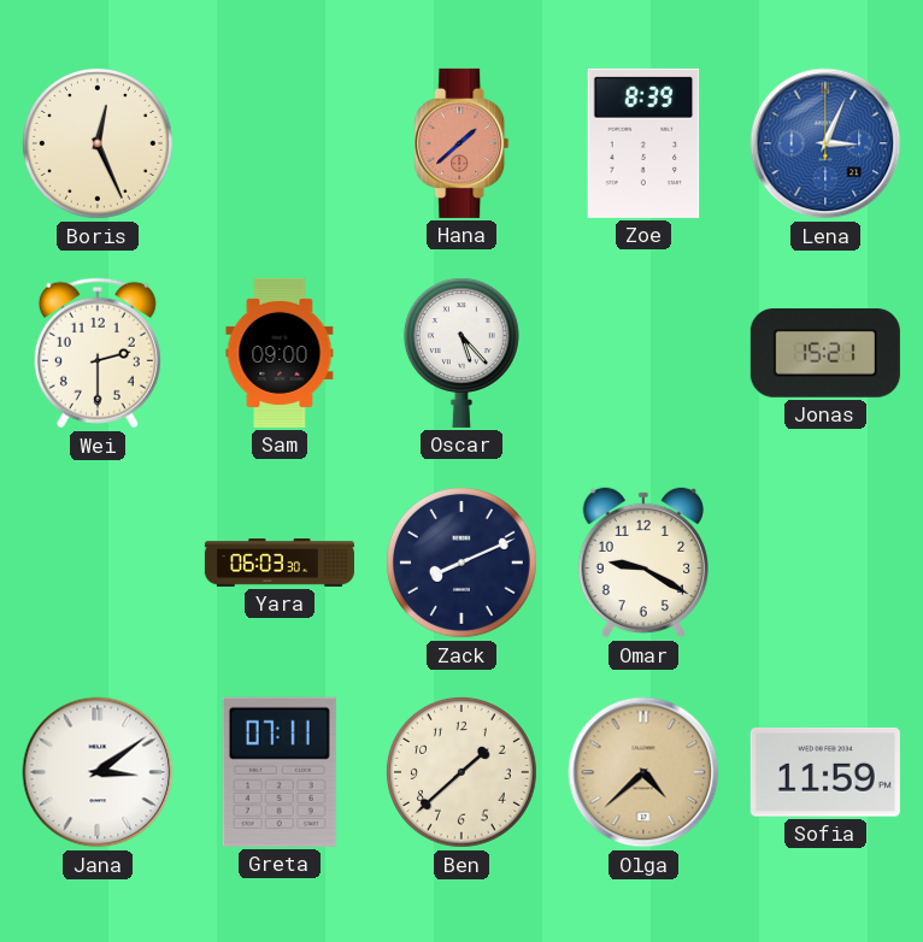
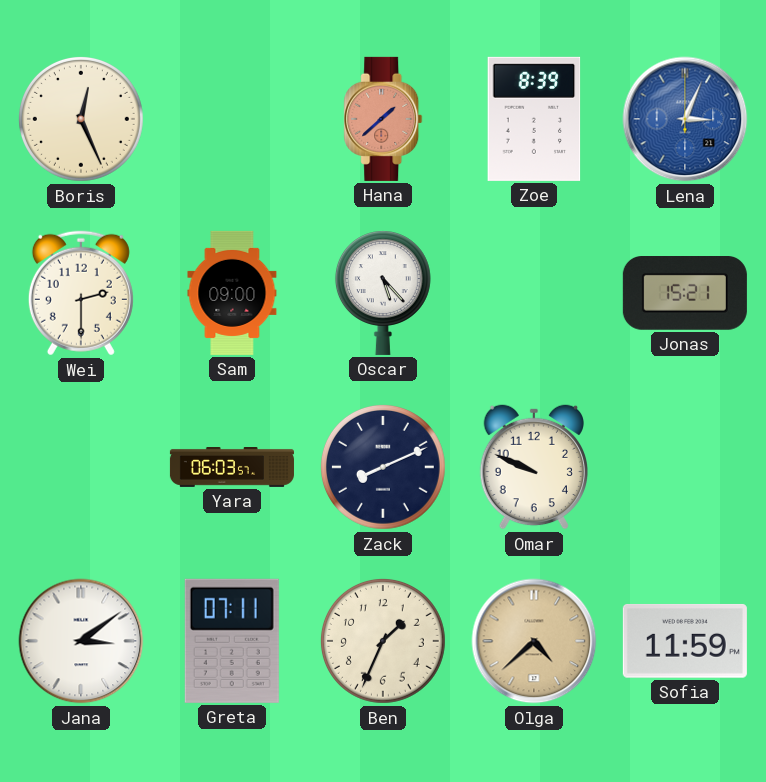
Yara: 06:03:30 -> 06:03:57
Omar: 9:20 -> 9:49
Ben: 1:38 -> 1:34
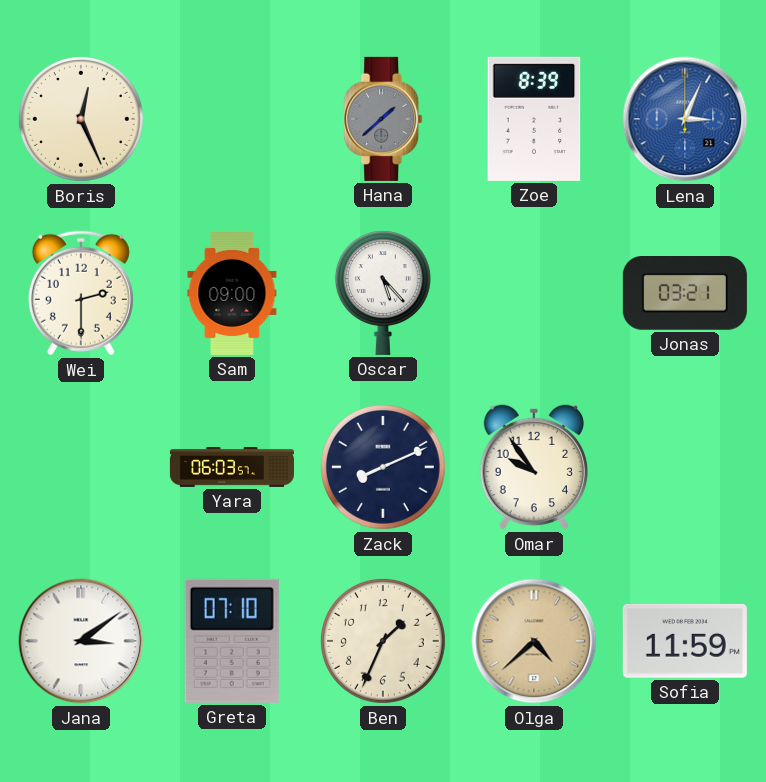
Hana dial: salmon -> grey
Jonas: 15:21 -> 03:21
Omar: 9:49 -> 9:54
Greta: 07:11 -> 07:10
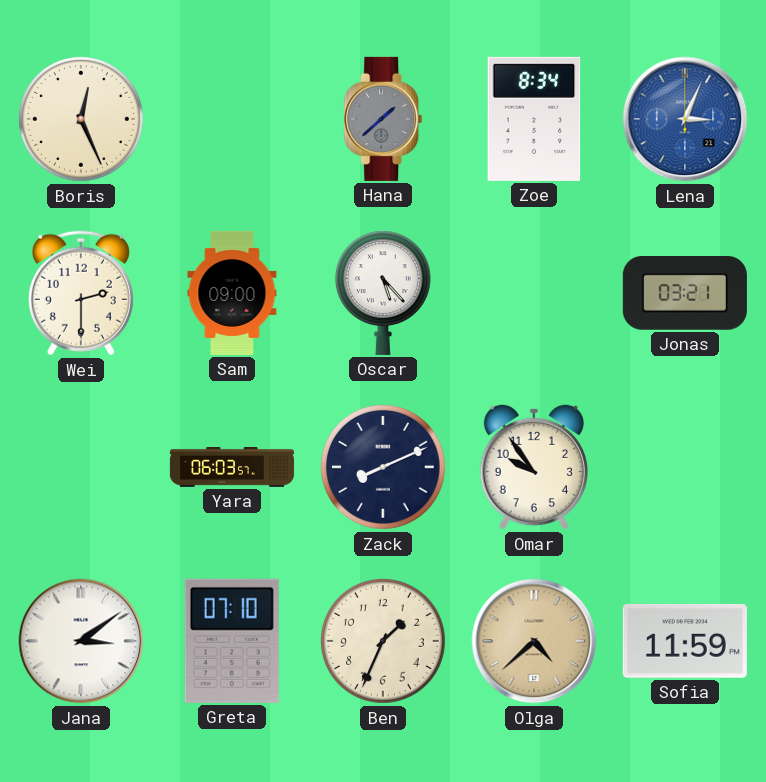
Zoe: 8:39 -> 8:34
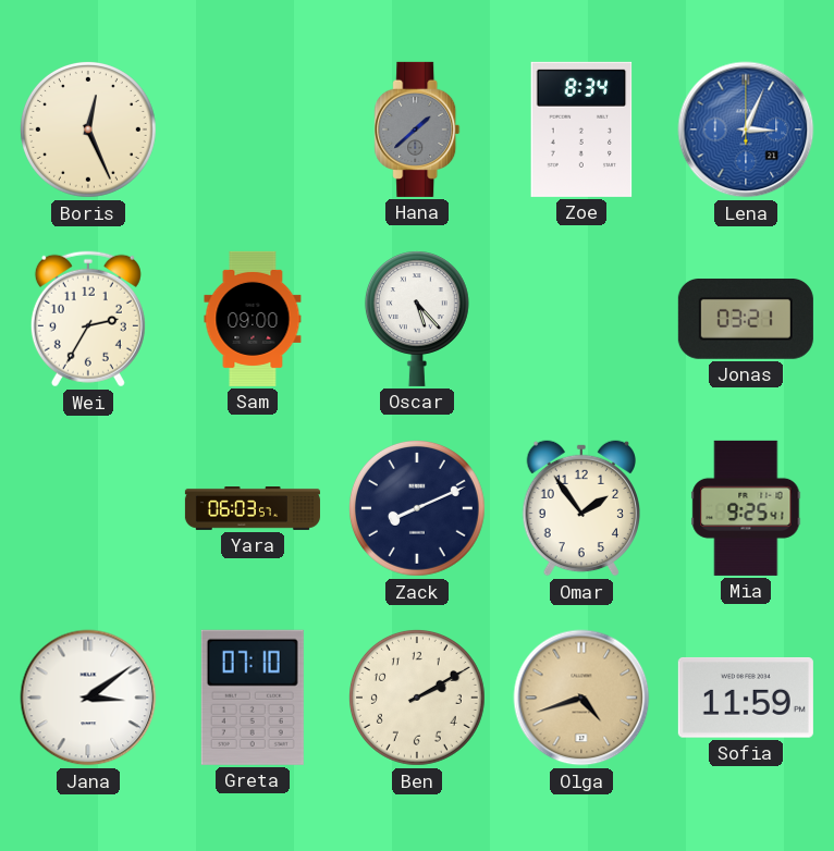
Wei: 2:30 -> 2:35
Omar: 9:54 -> 1:54
Mia: none -> 9:25
Ben: 1:34 -> 2:10
Olga: 4:38 -> 4:42
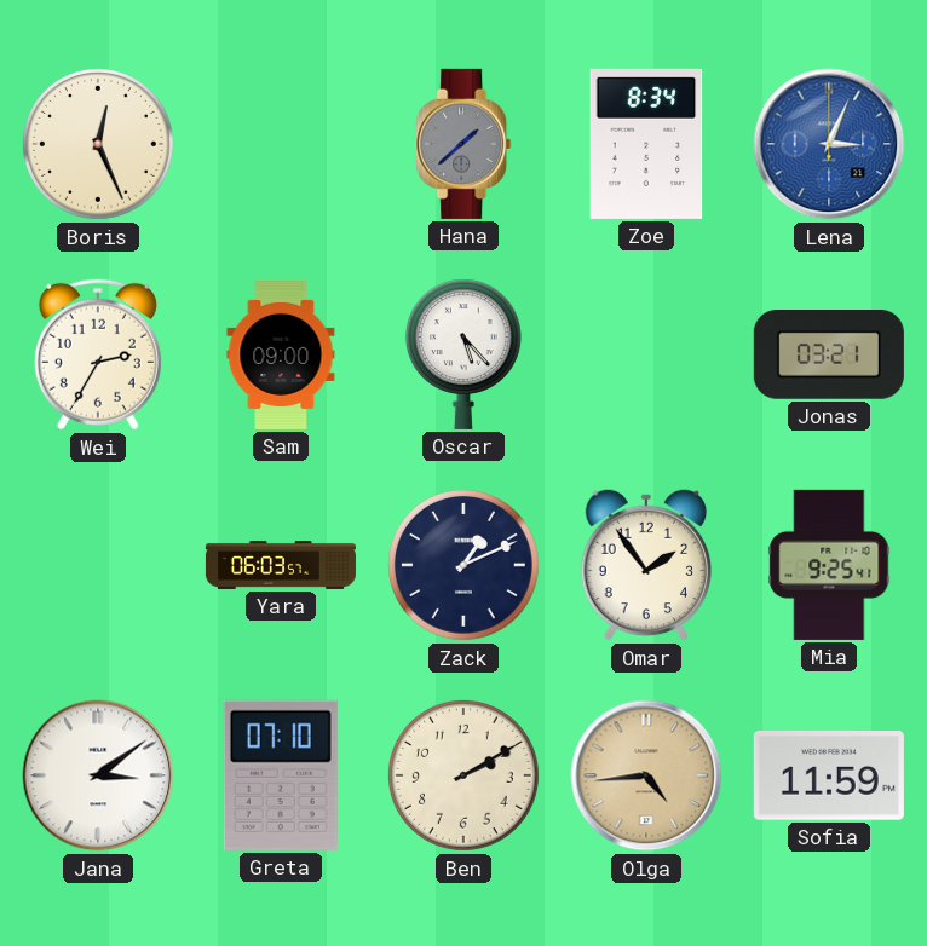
Zack: 8:11 -> 1:11
Olga: 4:42 -> 4:44
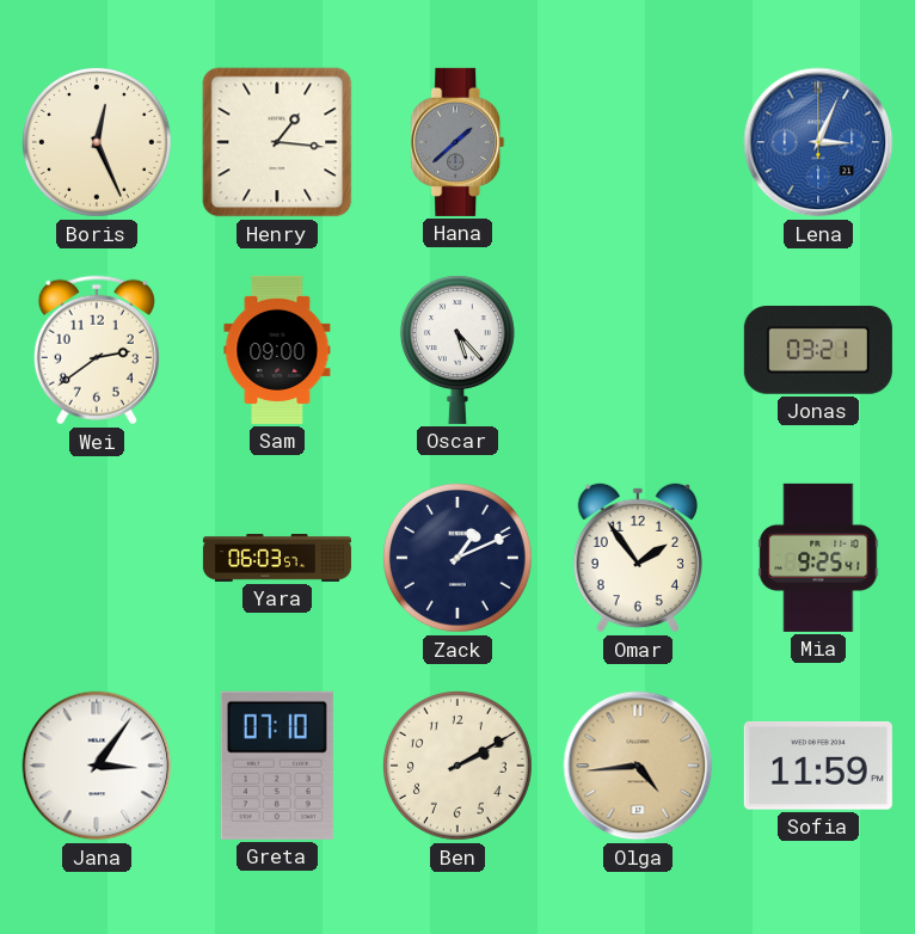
Henry: none -> 1:16
Zoe: 8:34 -> none
Wei: 2:35 -> 2:39
Jana: 3:09 -> 3:06
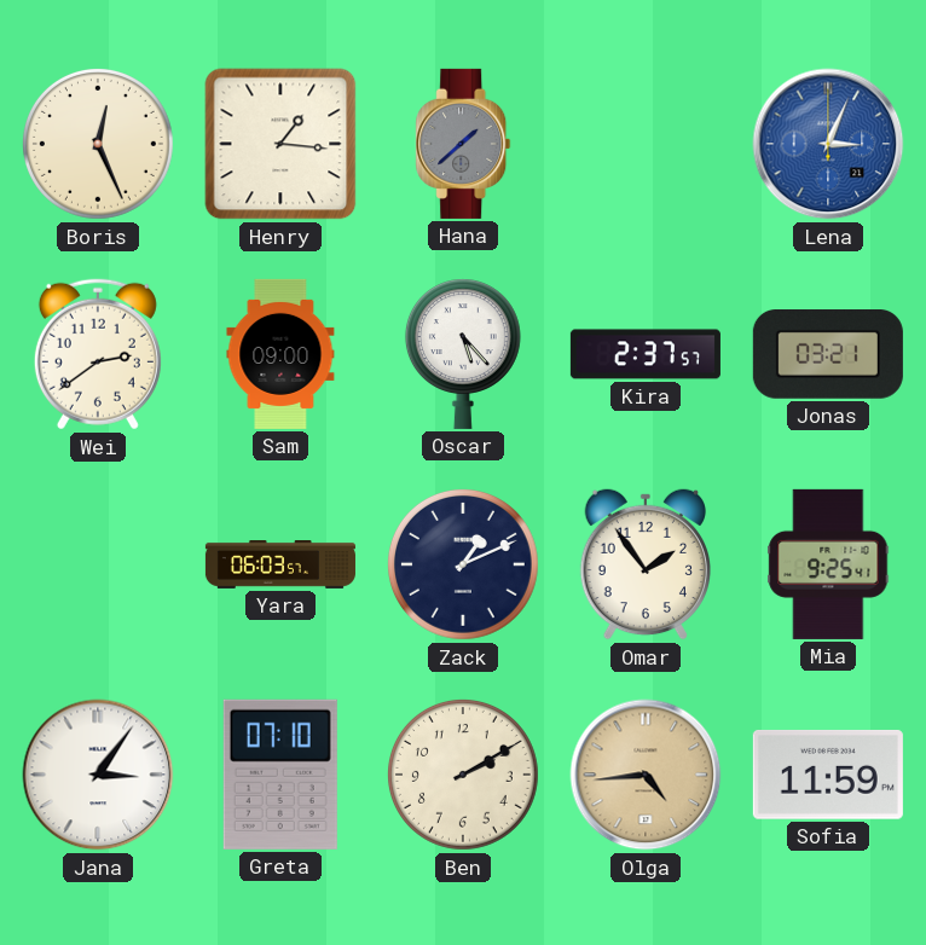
Kira: none -> 2:37
